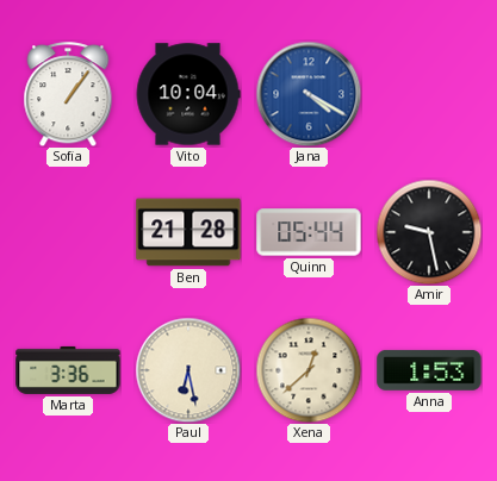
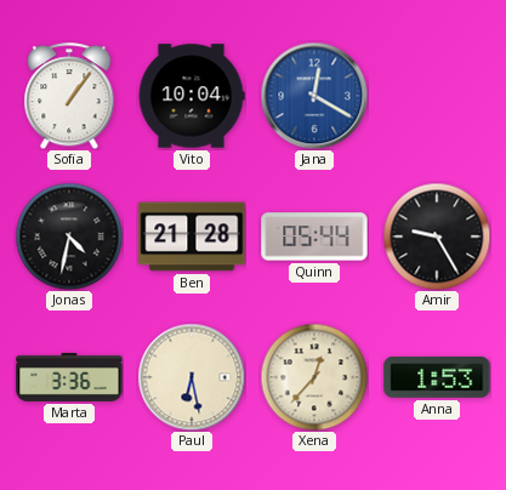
Jana: 4:20 -> 12:20
Jonas: none -> 4:32
Amir: 9:28 -> 9:25
Xena: 12:38 -> 12:37
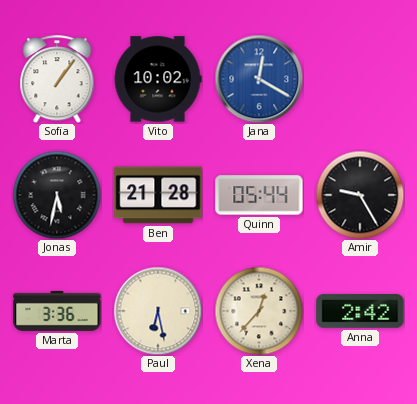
Vito: 10:04 -> 10:02
Jonas: 4:32 -> 5:32
Anna: 1:53 -> 2:42
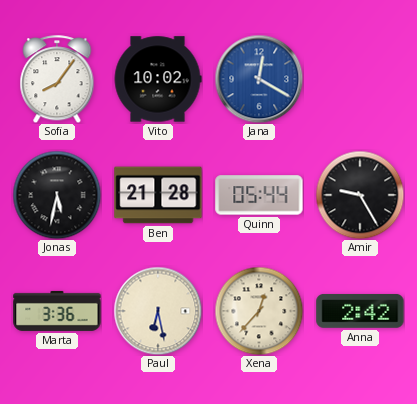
Sofia: 1:06 -> 8:06
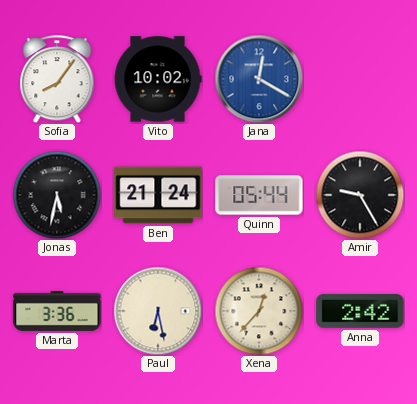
Ben: 21:28 -> 21:24
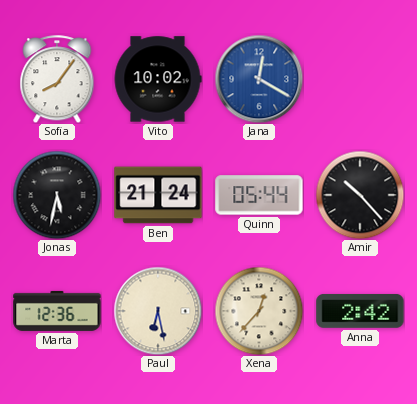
Amir: 9:25 -> 10:23
Marta: 3:36 -> 12:36
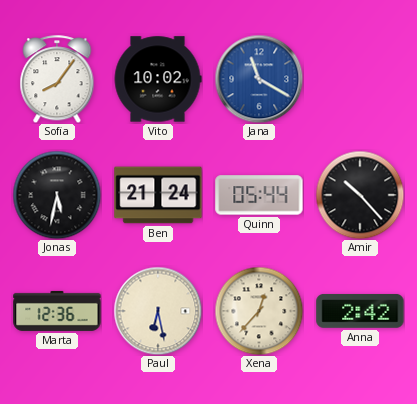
Jana: 12:20 -> 11:20
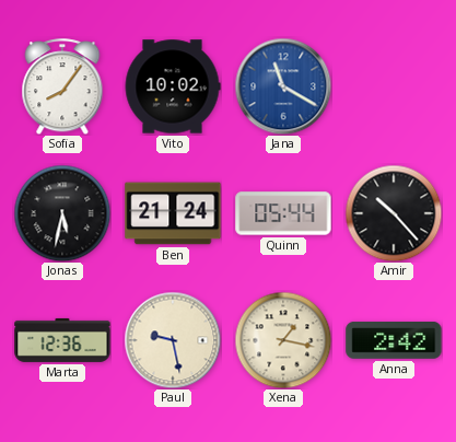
Paul: 6:28 -> 9:28
Xena: 12:37 -> 1:17
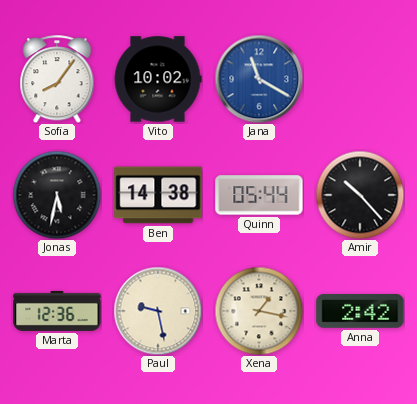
Ben: 21:24 -> 14:38
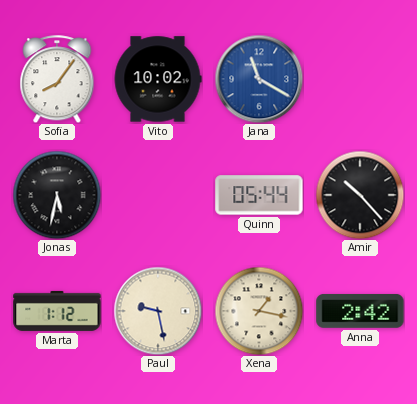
Ben: 14:38 -> none
Marta: 12:36 -> 1:12
